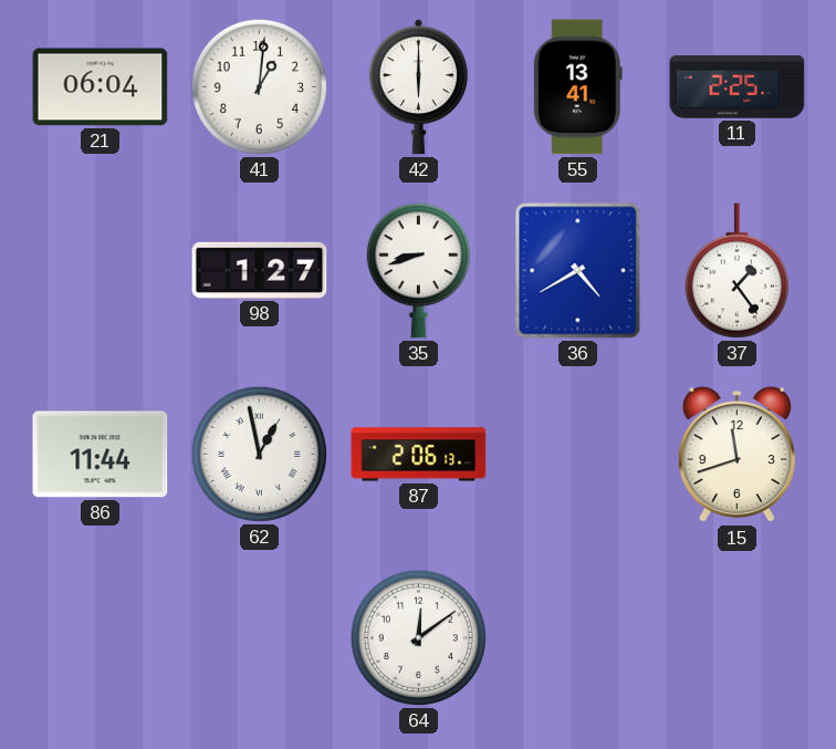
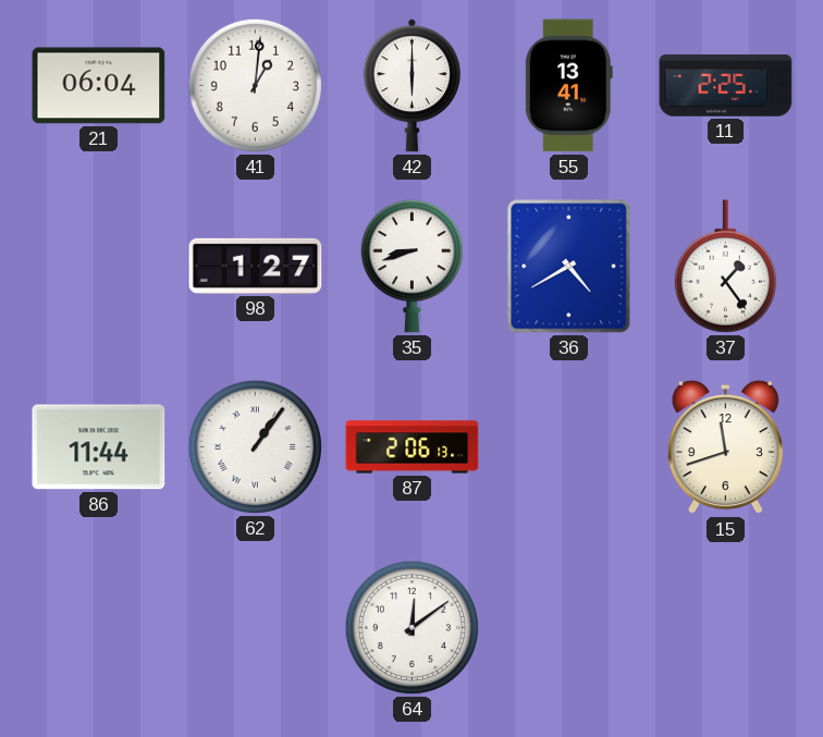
62: 12:58 -> 1:06
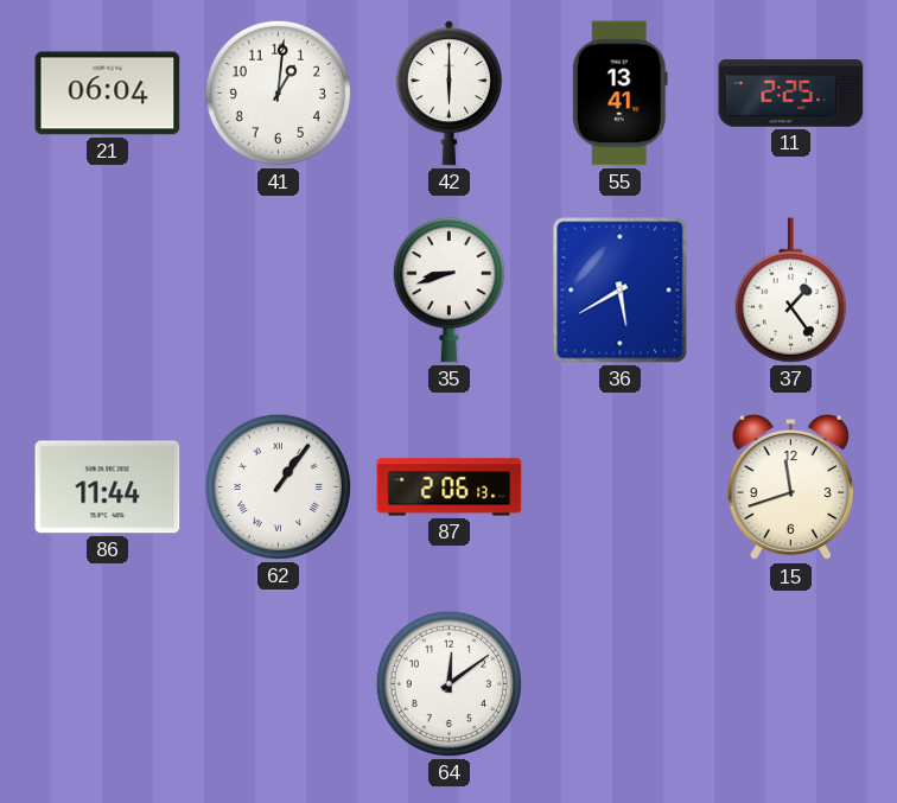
98: 1:27 -> none
36: 4:40 -> 5:40
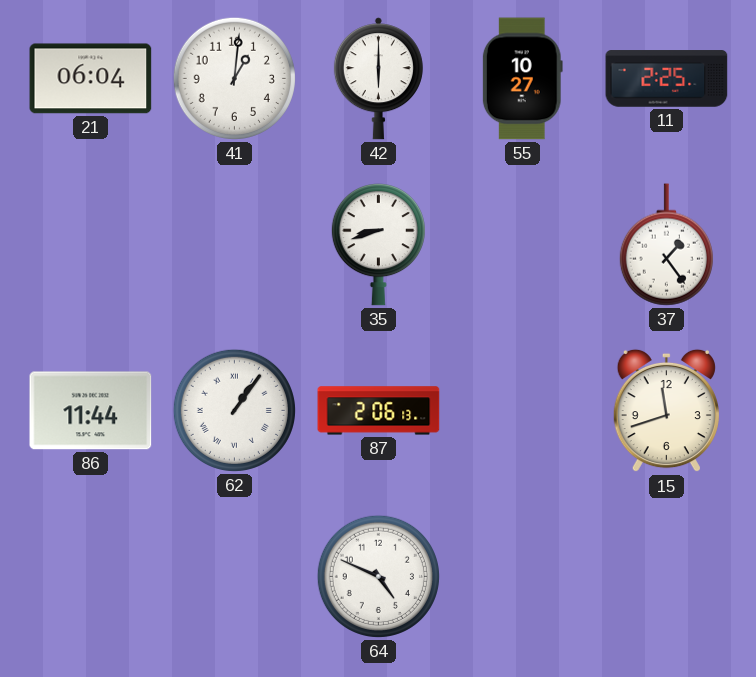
55: 13:41 -> 10:27
36: 5:40 -> none
64: 12:09 -> 4:49
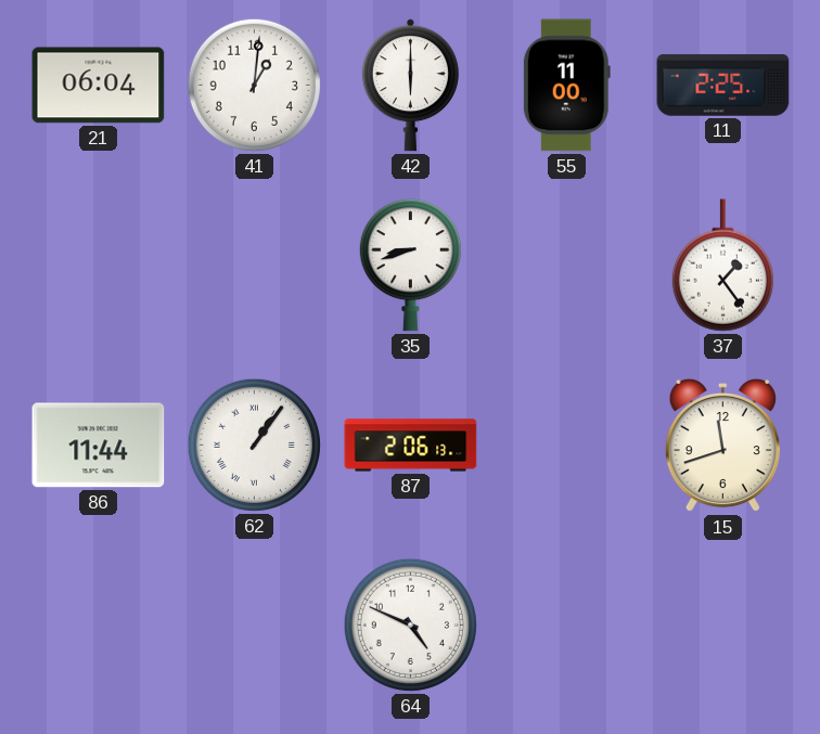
55: 10:27 -> 11:00
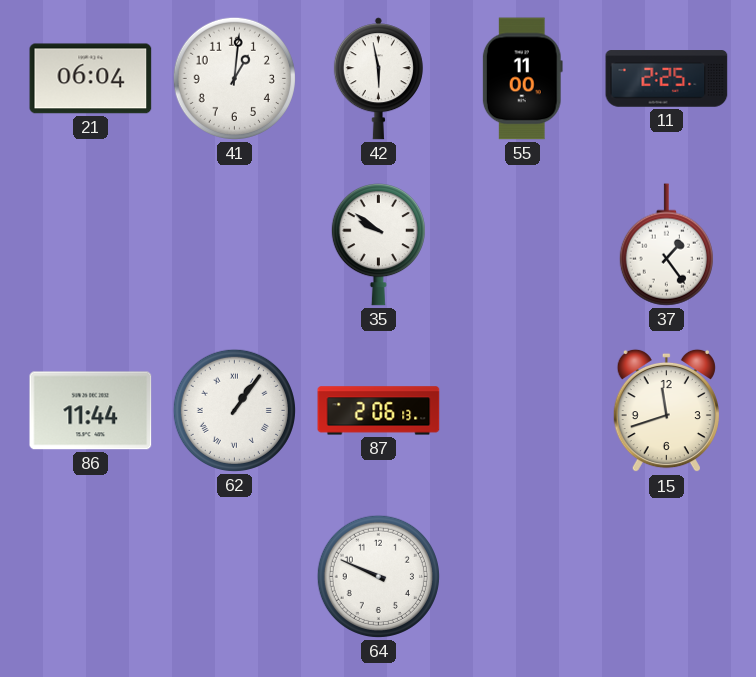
42: 6:00 -> 5:58
35: 8:42 -> 9:51
64: 4:49 -> 9:49
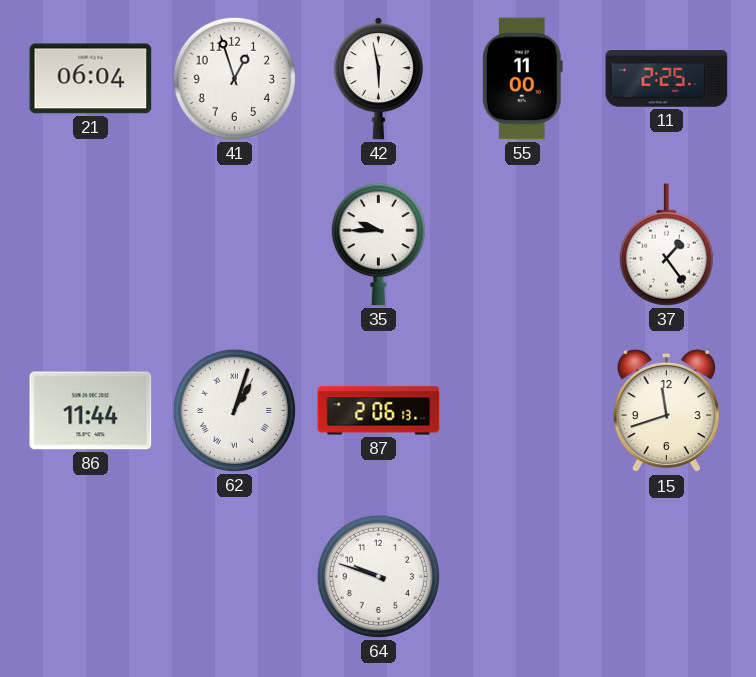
41: 1:01 -> 12:57
35: 9:51 -> 9:45
62: 1:06 -> 1:03
64: 9:49 -> 9:48
